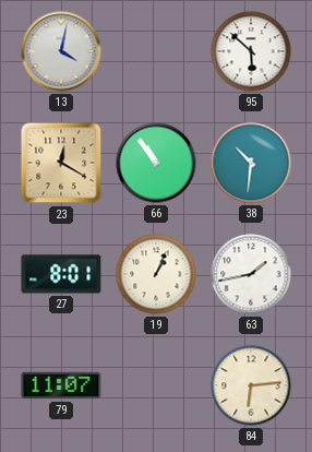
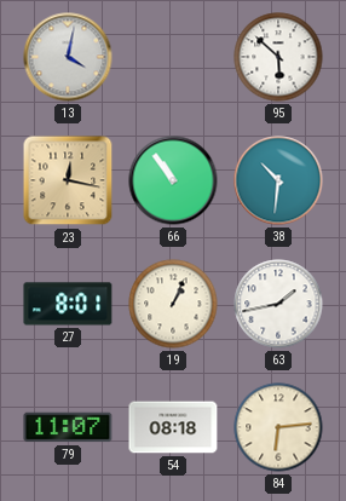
23: 12:20 -> 12:17
54: none -> 08:18
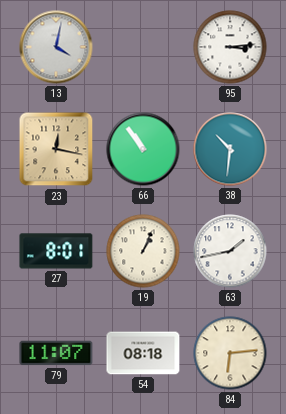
95: 5:52 -> 3:14
